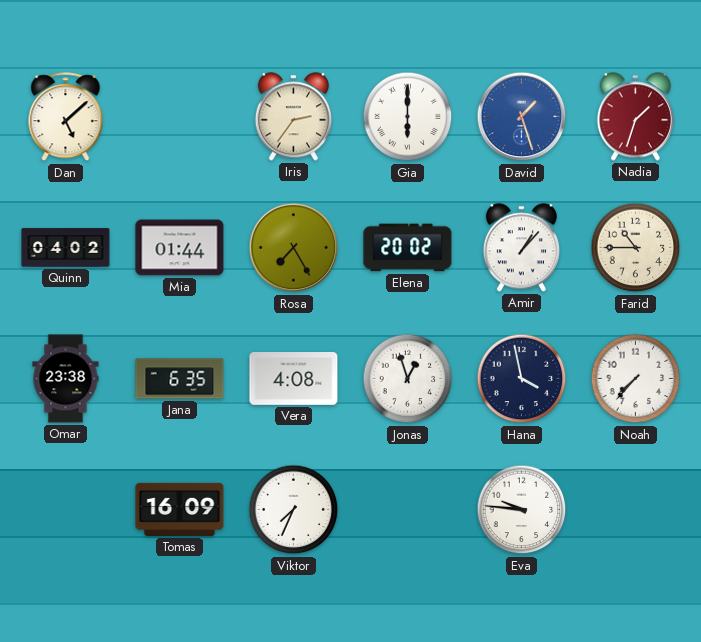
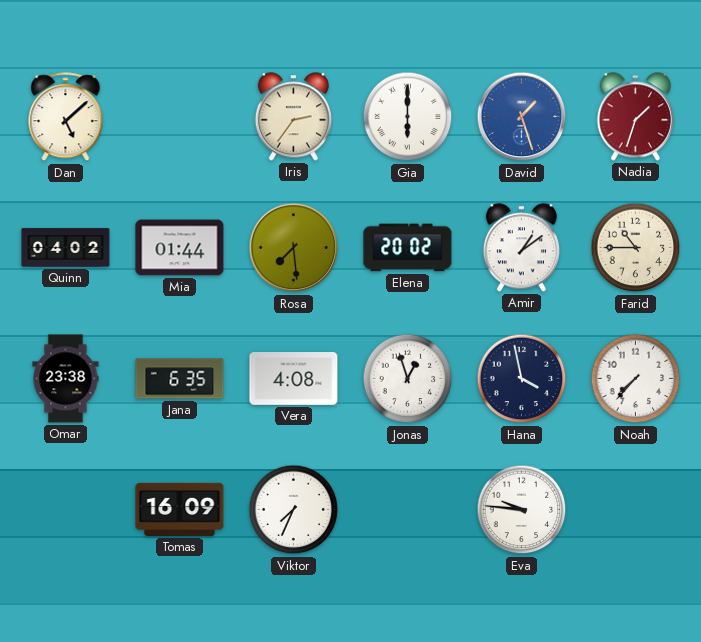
Rosa: 7:25 -> 7:29
Amir: 1:07 -> 1:09
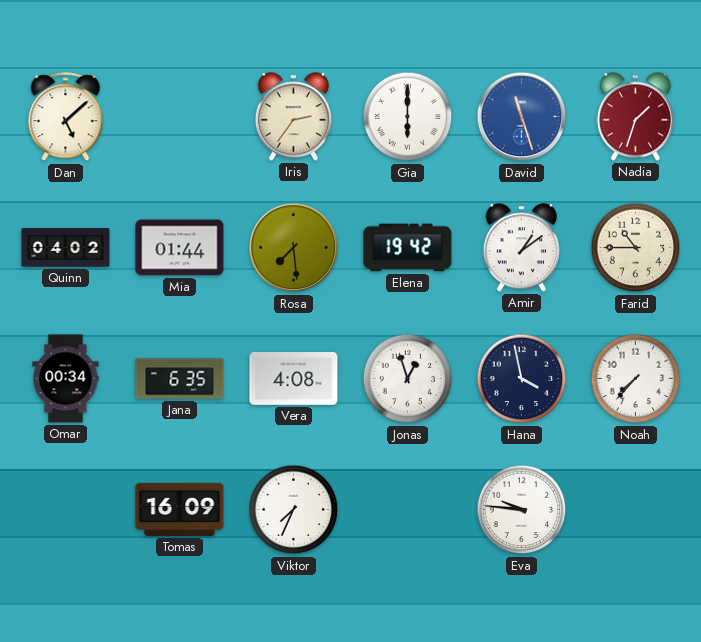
David: 1:27 -> 11:27
Elena: 20:02 -> 19:42
Omar: 23:38 -> 00:34
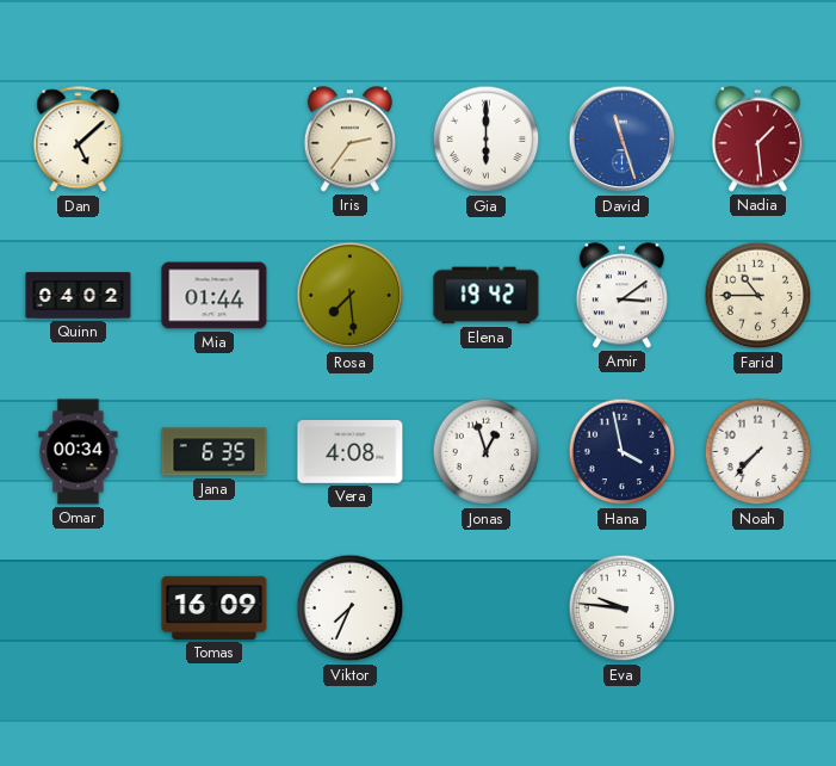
Nadia: 1:33 -> 1:29
Amir: 1:09 -> 3:09
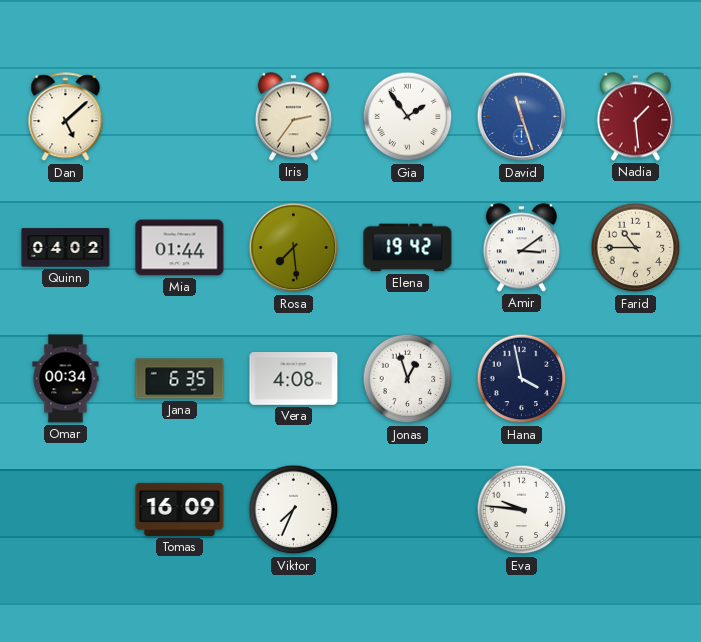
Gia: 6:00 -> 1:54
Noah: 7:37 -> none
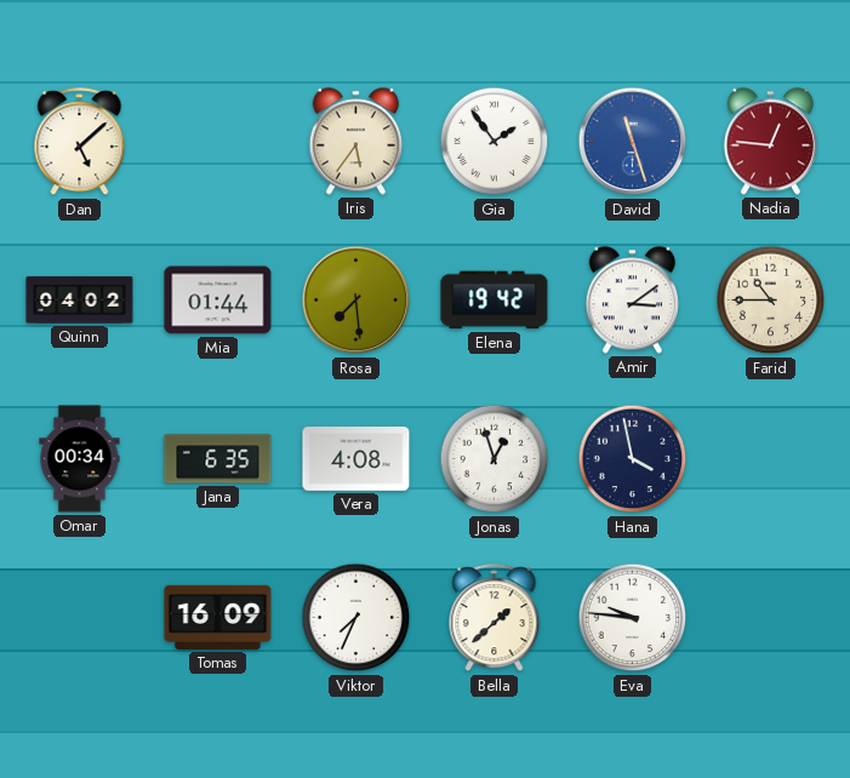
Iris: 2:36 -> 5:36
Nadia: 1:29 -> 12:46
Bella: none -> 1:38
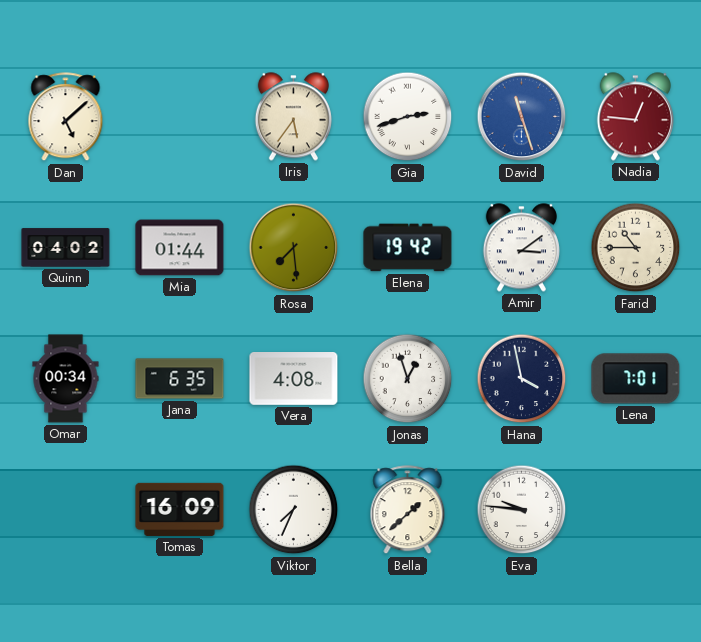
Gia: 1:54 -> 2:42
Lena: none -> 7:01
